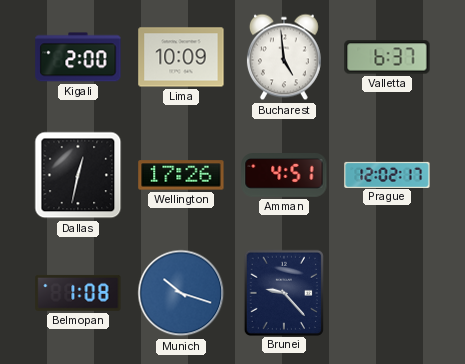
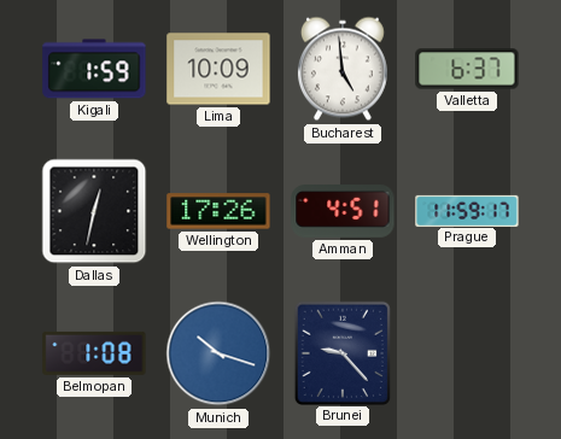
Kigali: 2:00 -> 1:59
Prague: 12:02 -> 11:59
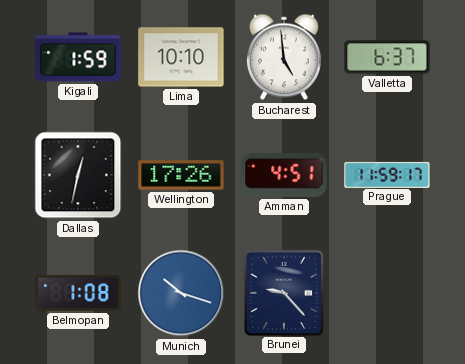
Lima: 10:09 -> 10:10
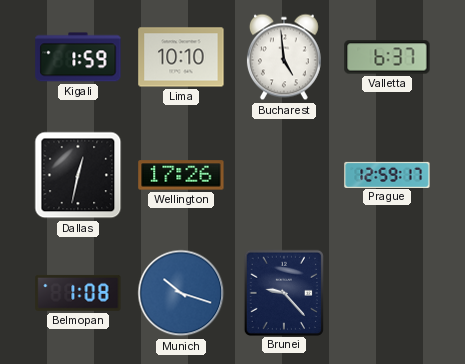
Amman: 4:51 -> none
Prague: 11:59 -> 12:59
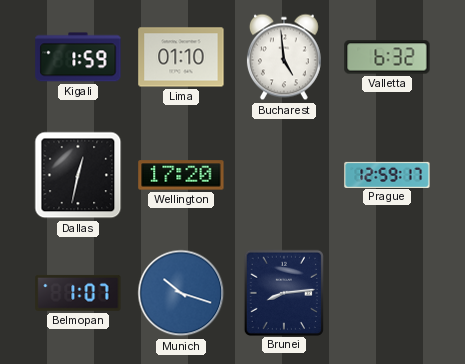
Lima: 10:10 -> 01:10
Valletta: 6:37 -> 6:32
Wellington: 17:26 -> 17:20
Belmopan: 1:08 -> 1:07
Brunei: 9:23 -> 8:14
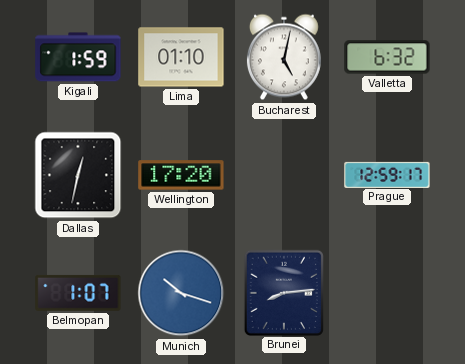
Bucharest: 4:59 -> 5:02
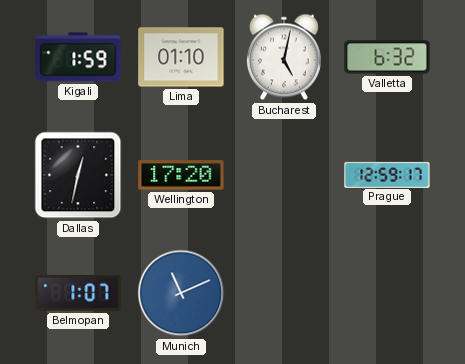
Munich: 10:18 -> 11:11
Brunei: 8:14 -> none
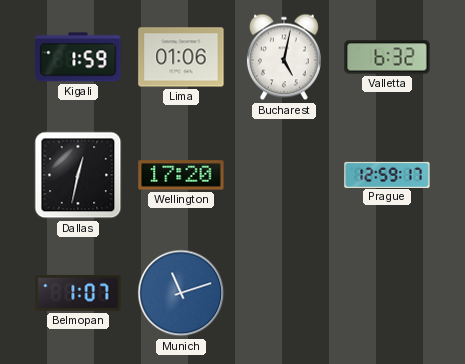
Lima: 01:10 -> 01:06
Munich: 11:11 -> 11:12
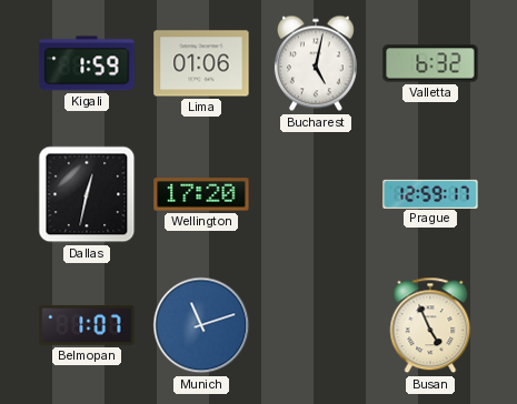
Busan: none -> 4:56
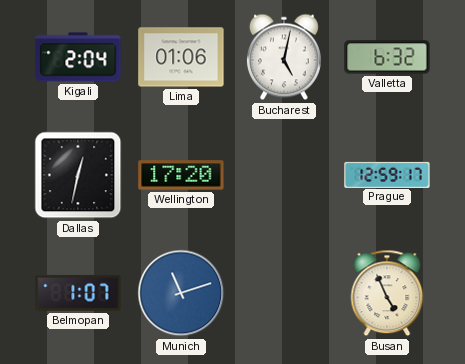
Kigali: 1:59 -> 2:04
